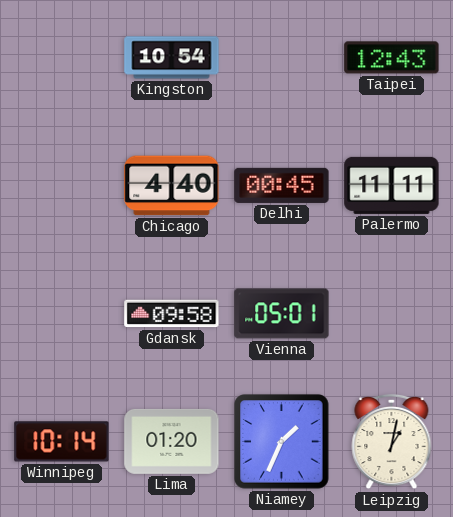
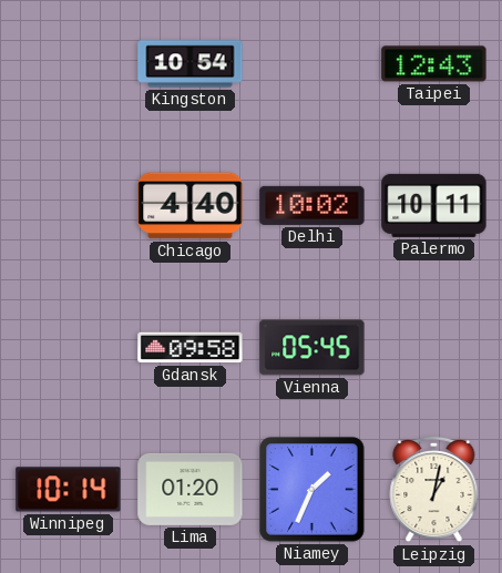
Delhi: 00:45 -> 10:02
Palermo: 11:11 -> 10:11
Vienna: 05:01 -> 05:45
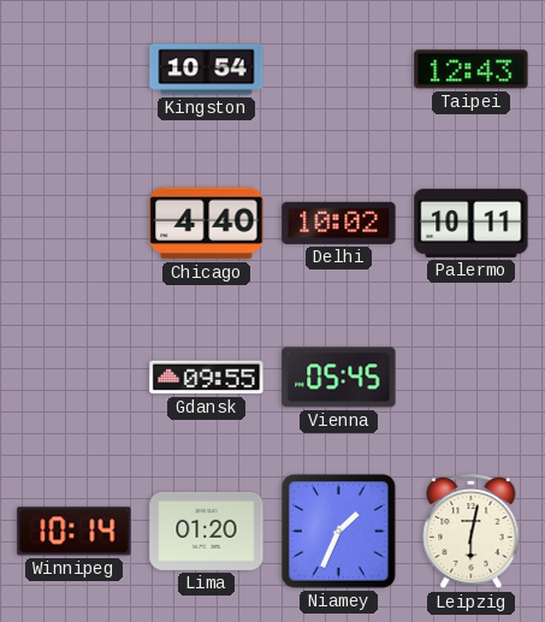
Gdansk: 09:58 -> 09:55
Leipzig: 1:02 -> 6:02
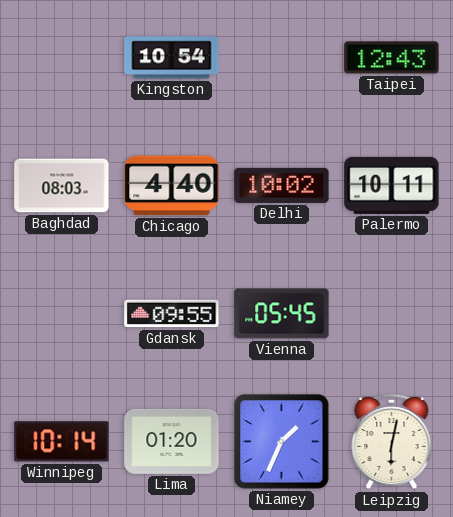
Baghdad: none -> 08:03
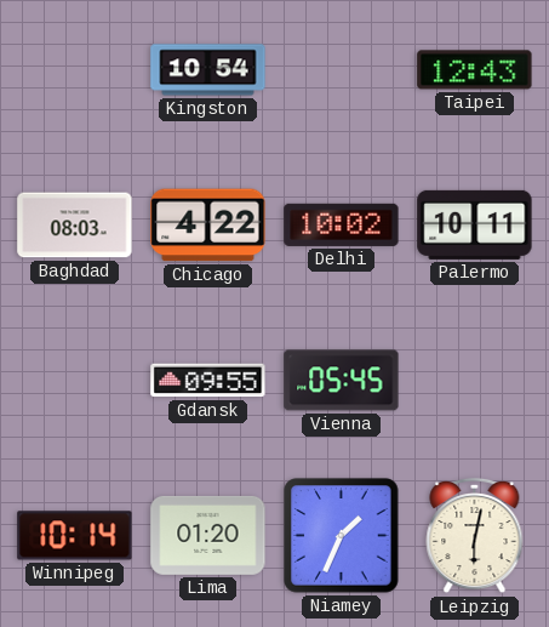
Chicago: 4:40 -> 4:22
